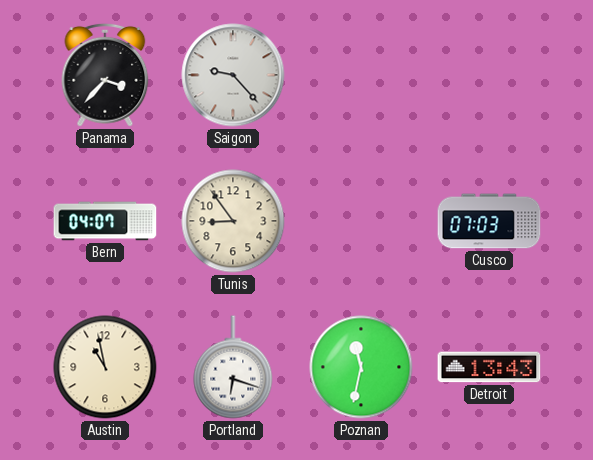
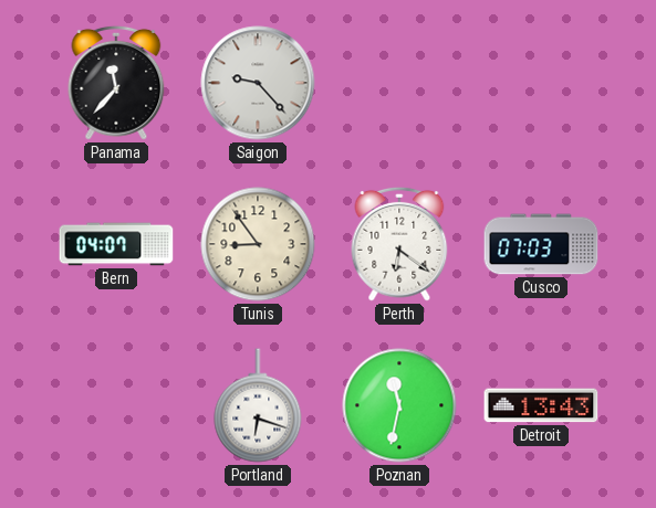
Panama: 3:37 -> 11:37
Perth: none -> 6:21
Austin: 10:58 -> none
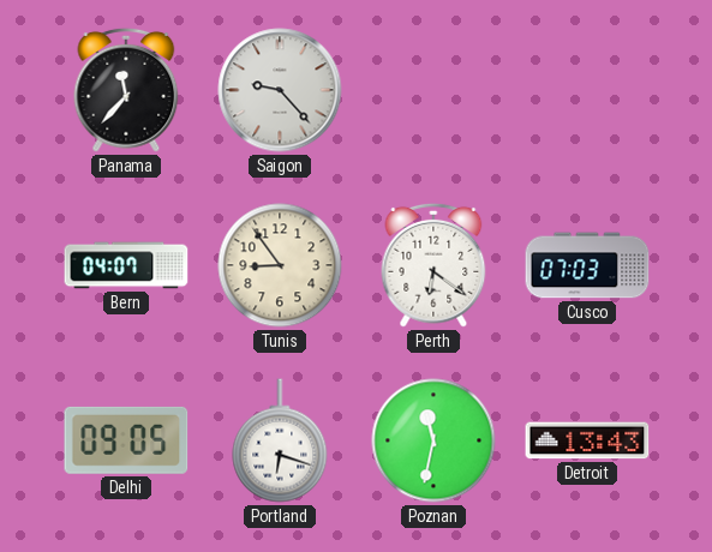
Delhi: none -> 09:05
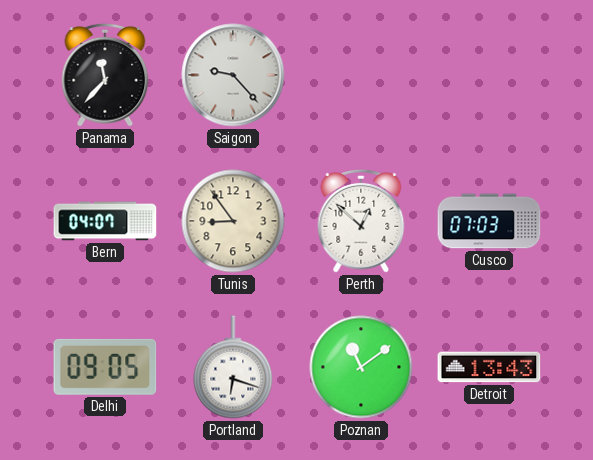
Perth: 6:21 -> 12:52
Poznan: 11:32 -> 11:09
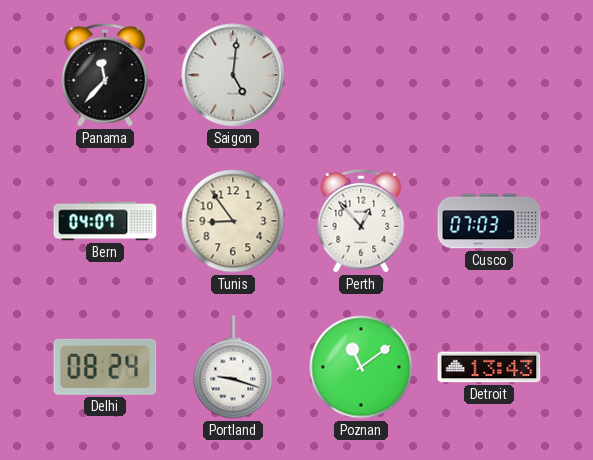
Saigon: 9:23 -> 5:01
Perth: 12:52 -> 12:53
Delhi: 09:05 -> 08:24
Portland: 6:18 -> 9:18
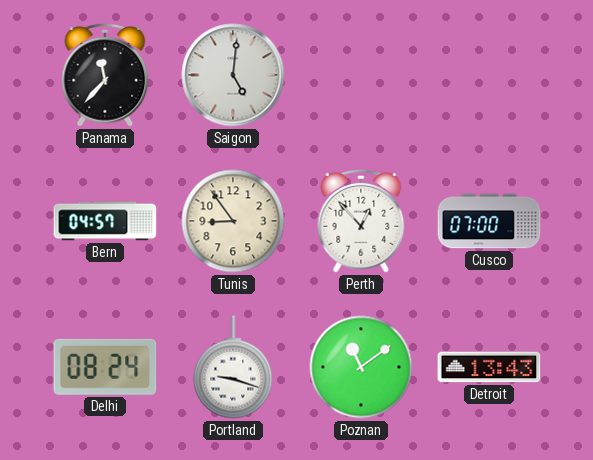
Bern: 04:07 -> 04:57
Cusco: 07:03 -> 07:00
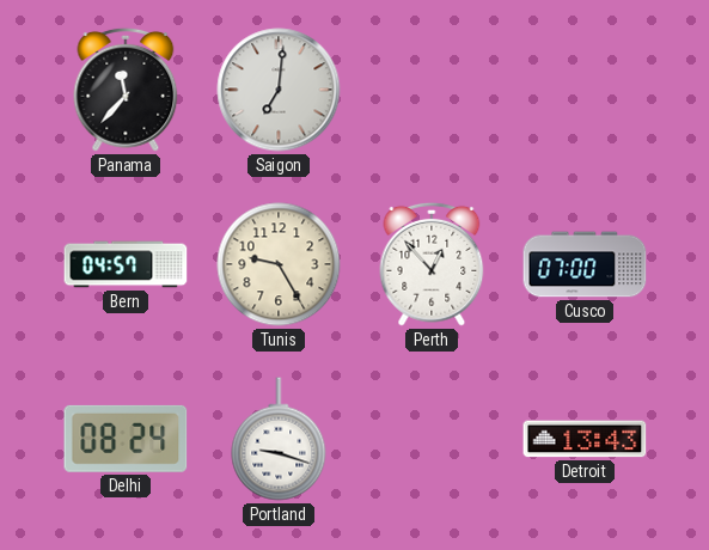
Saigon: 5:01 -> 7:01
Tunis: 8:54 -> 9:25
Poznan: 11:09 -> none
